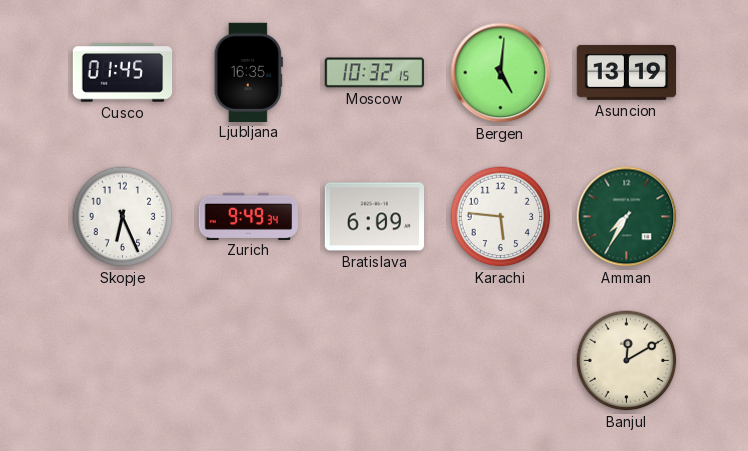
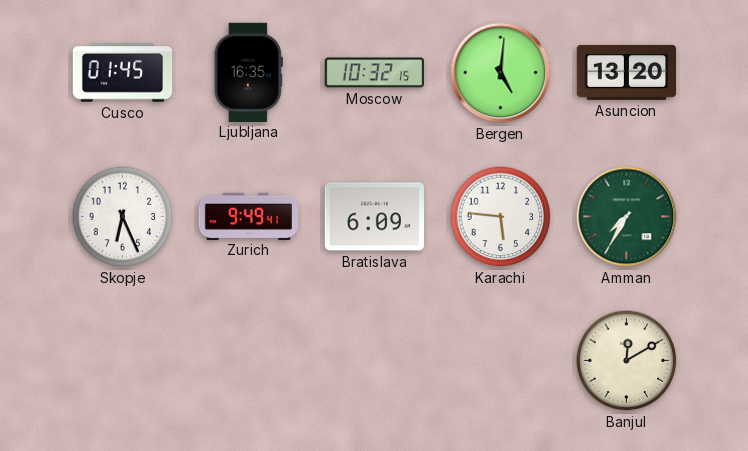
Asuncion: 13:19 -> 13:20
Zurich: 9:49:34 -> 9:49:41
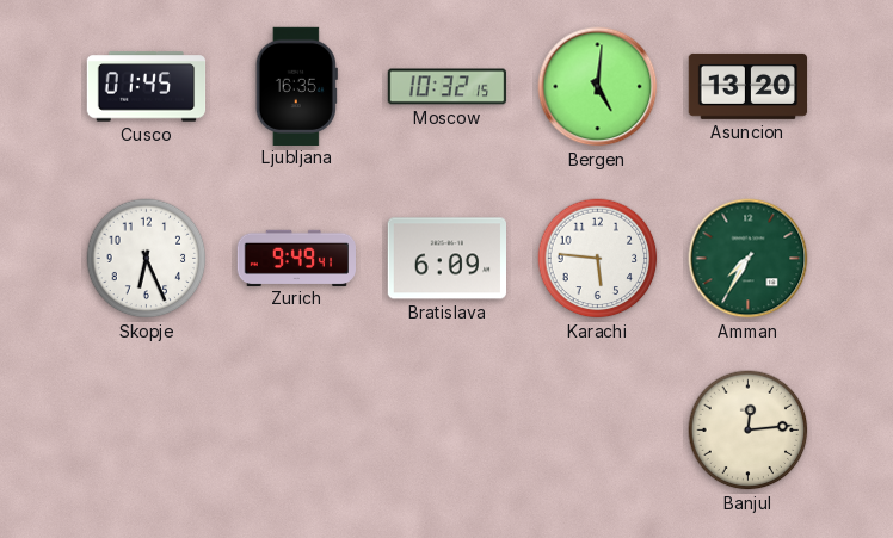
Banjul: 12:10 -> 12:14
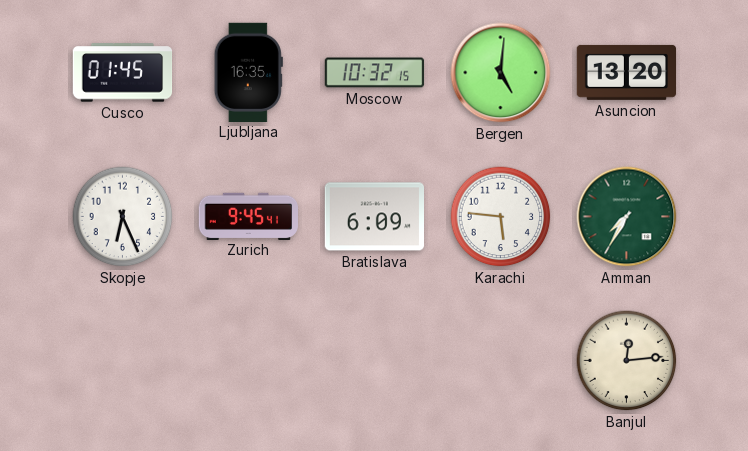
Zurich: 9:49 -> 9:45
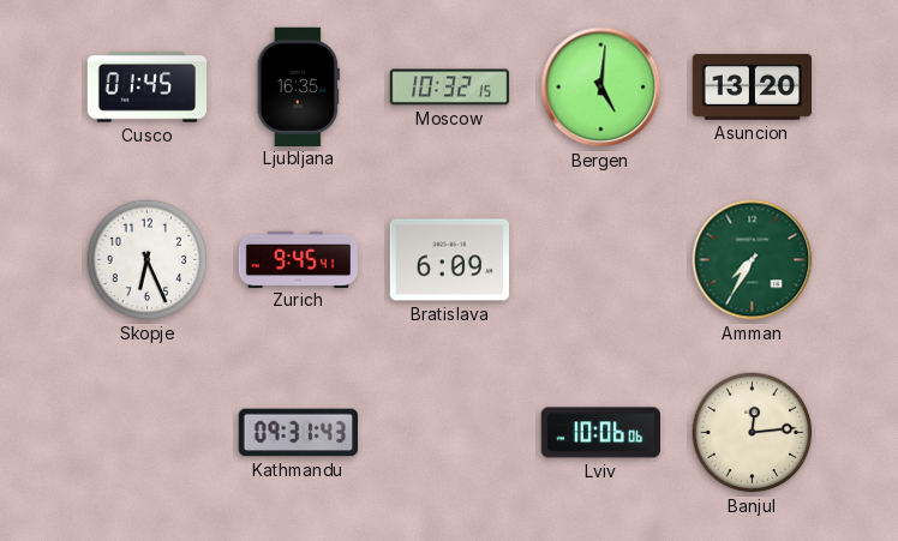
Karachi: 5:46 -> none
Kathmandu: none -> 09:31
Lviv: none -> 10:06
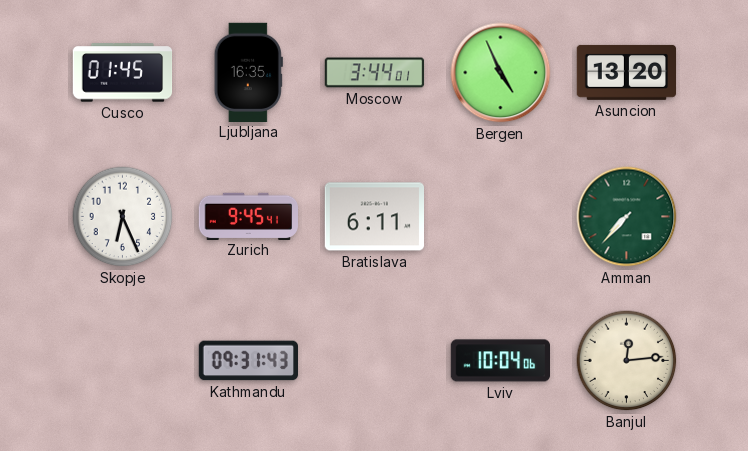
Moscow: 10:32 -> 3:44
Bergen: 5:01 -> 4:56
Bratislava: 6:09 -> 6:11
Amman: 7:35 -> 7:37
Lviv: 10:06 -> 10:04
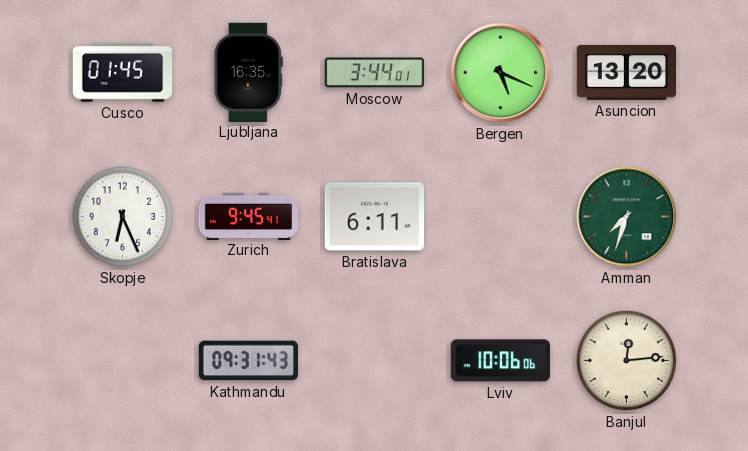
Bergen: 4:56 -> 5:19
Amman: 7:37 -> 7:33
Lviv: 10:04 -> 10:06
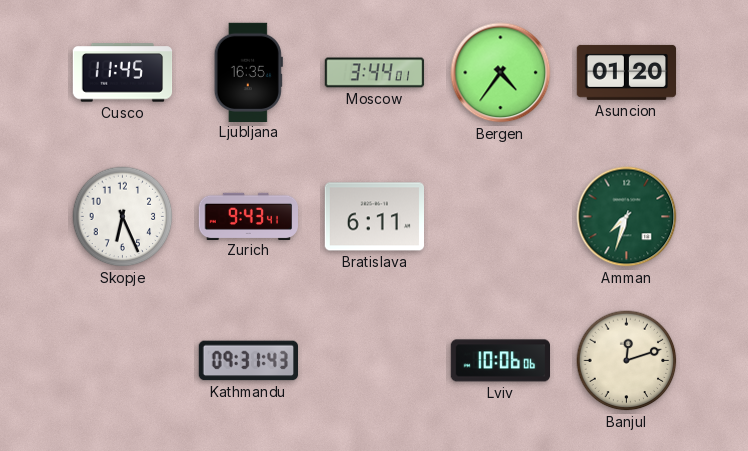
Cusco: 01:45 -> 11:45
Bergen: 5:19 -> 4:36
Asuncion: 13:20 -> 01:20
Zurich: 9:45 -> 9:43
Banjul: 12:14 -> 12:12
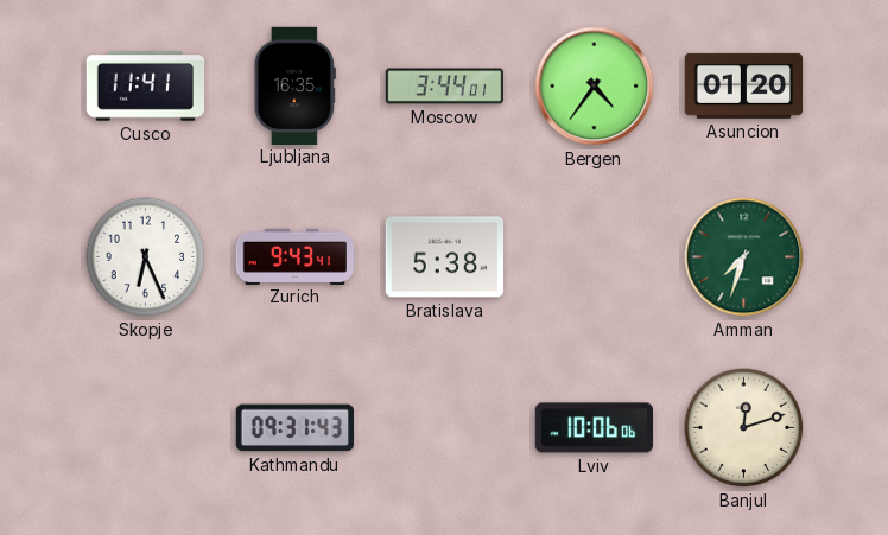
Cusco: 11:45 -> 11:41
Bratislava: 6:11 -> 5:38
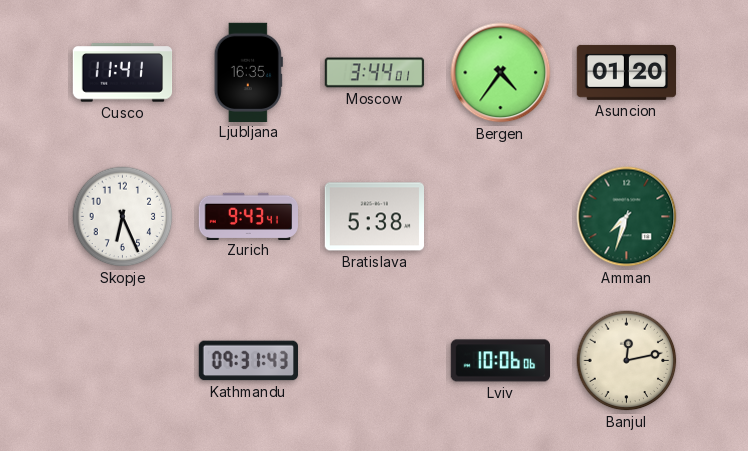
Banjul: 12:12 -> 12:13
